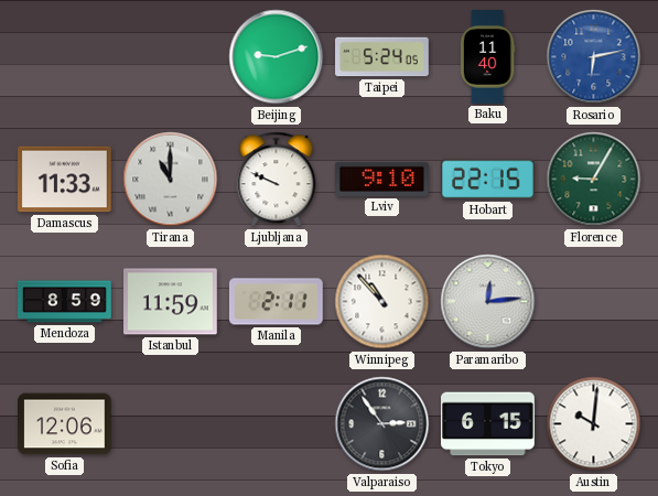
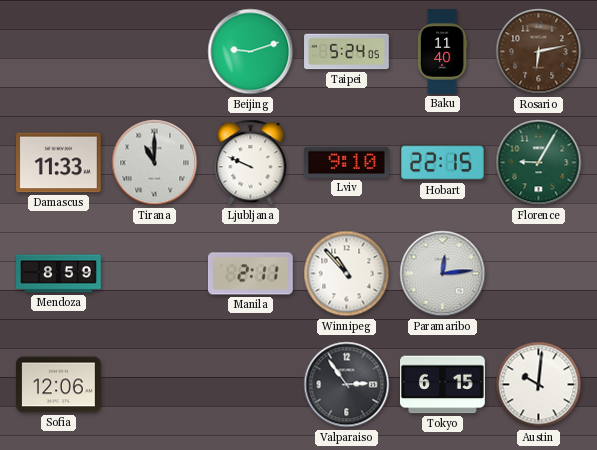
Rosario dial: blue -> brown
Istanbul: 11:59 -> none
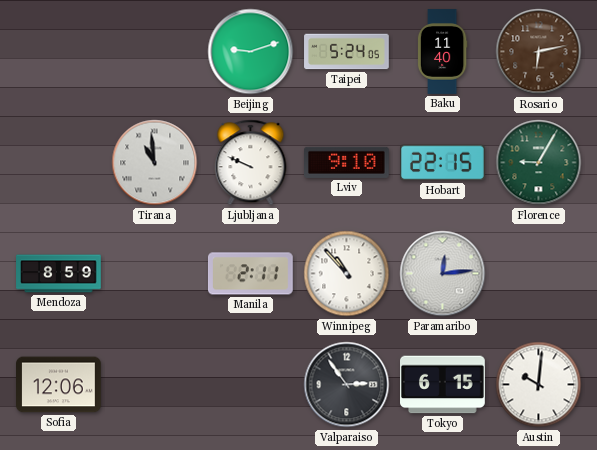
Damascus: 11:33 -> none
Tirana: 11:00 -> 10:59
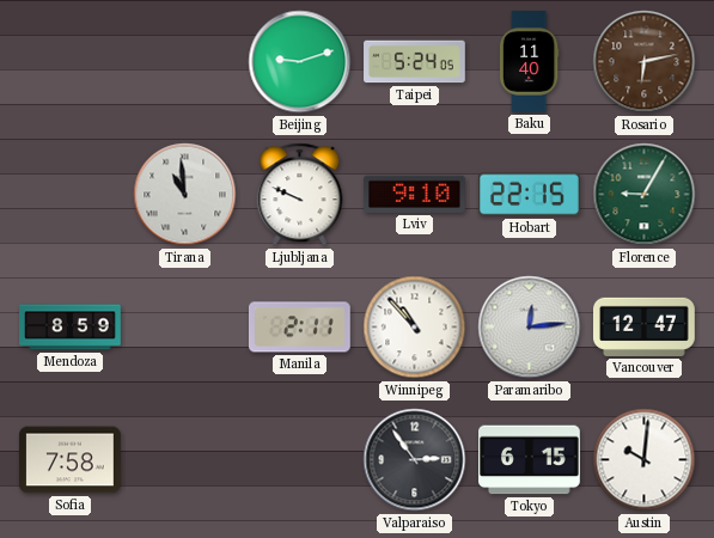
Vancouver: none -> 12:47
Sofia: 12:06 -> 7:58
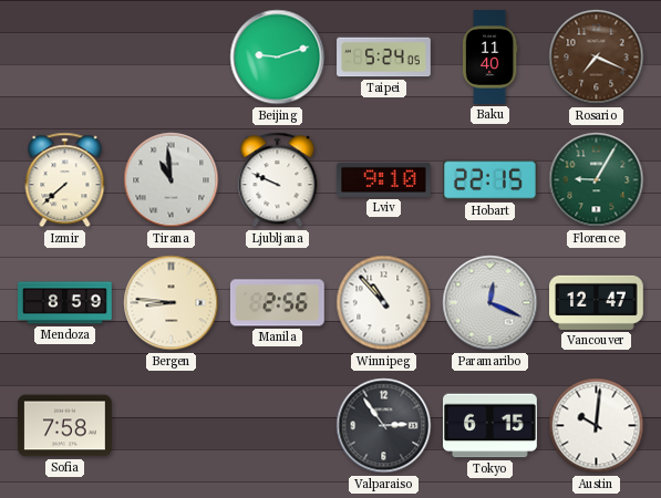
Rosario: 6:13 -> 7:19
Izmir: none -> 7:38
Bergen: none -> 8:46
Manila: 2:11 -> 2:56
Paramaribo: 12:14 -> 12:19
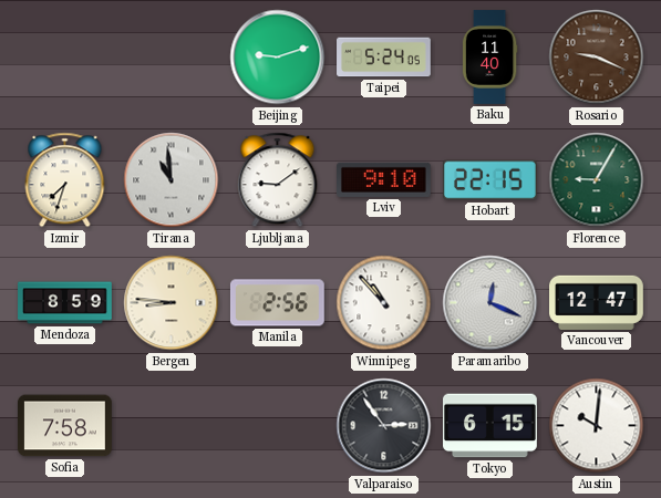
Rosario: 7:19 -> 9:19
Izmir: 7:38 -> 7:33
Ljubljana: 9:49 -> 9:09
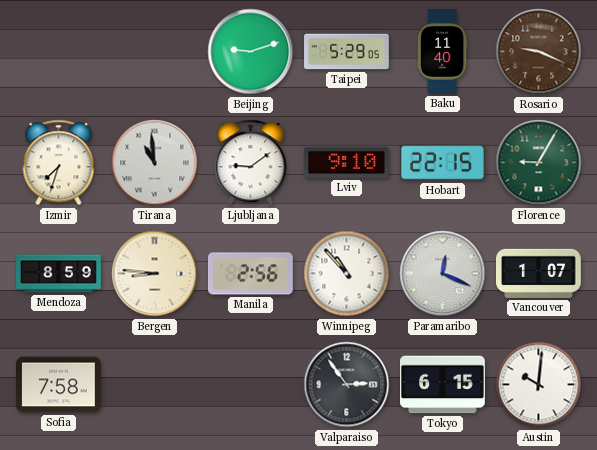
Taipei: 5:24 -> 5:29
Vancouver: 12:47 -> 1:07
